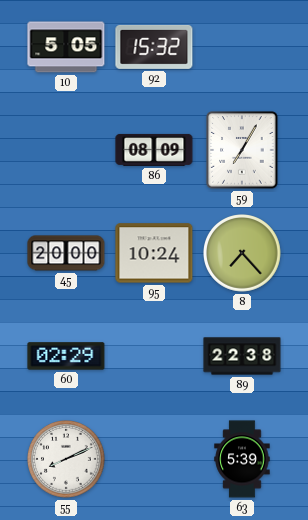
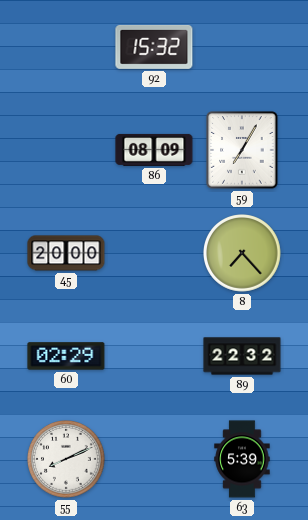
10: 5:05 -> none
95: 10:24 -> none
89: 22:38 -> 22:32
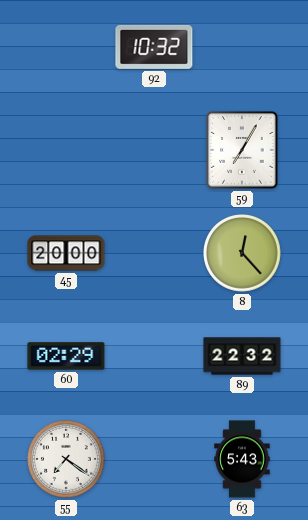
92: 15:32 -> 10:32
86: 08:09 -> none
8: 7:23 -> 12:23
55: 8:11 -> 7:21
63: 5:39 -> 5:43
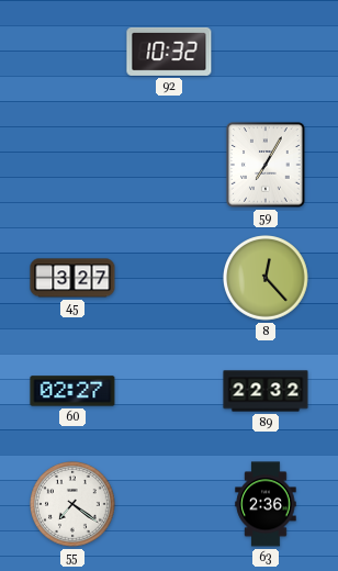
45: 20:00 -> 3:27
60: 02:29 -> 02:27
63: 5:43 -> 2:36
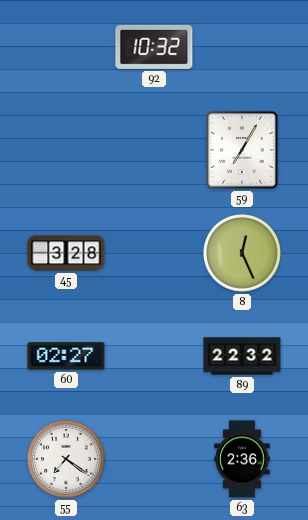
45: 3:27 -> 3:28
8: 12:23 -> 12:26
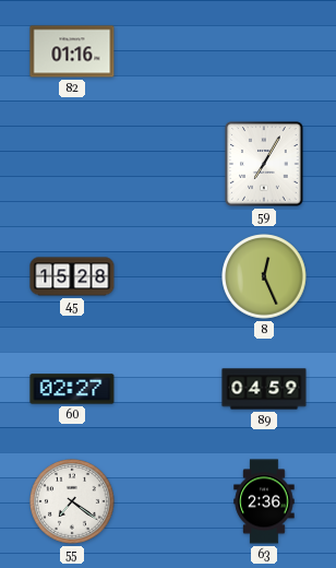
82: none -> 01:16
92: 10:32 -> none
45: 3:28 -> 15:28
89: 22:32 -> 04:59
